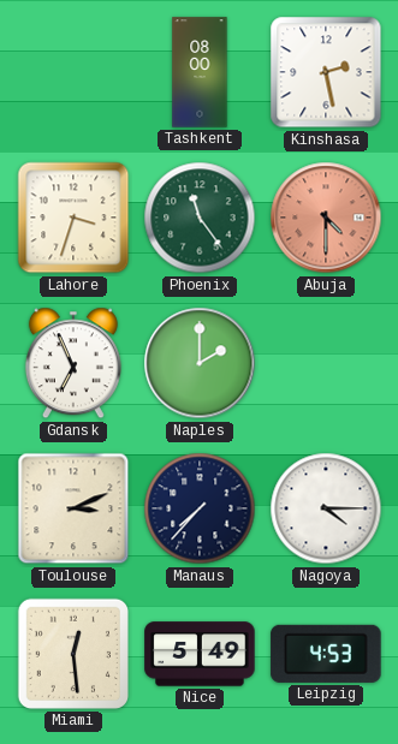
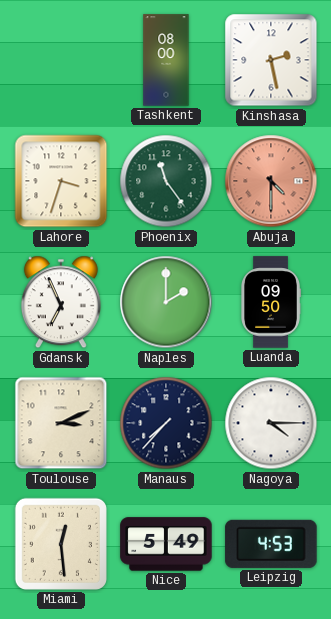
Luanda: none -> 09:50
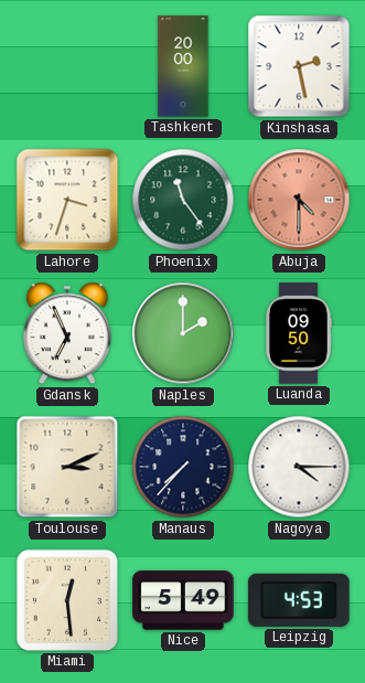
Tashkent: 08:00 -> 20:00
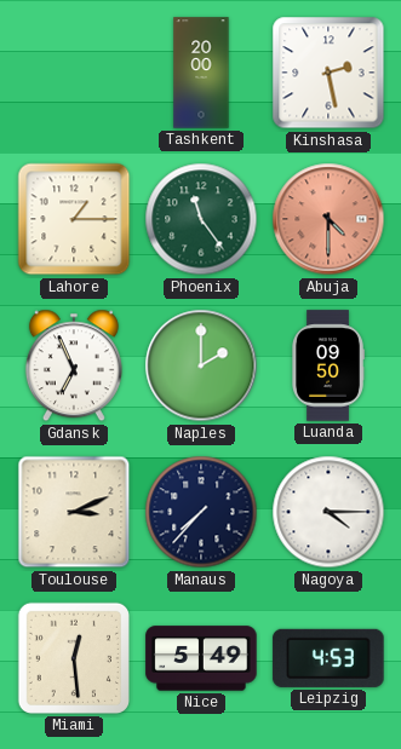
Lahore: 3:33 -> 1:15
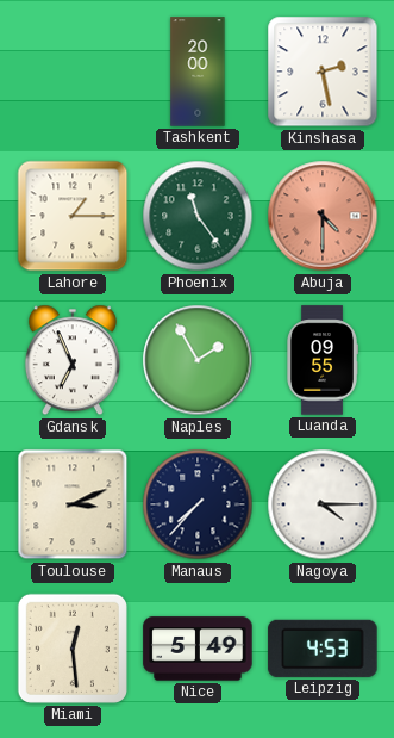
Naples: 2:00 -> 1:55
Luanda: 09:50 -> 09:55
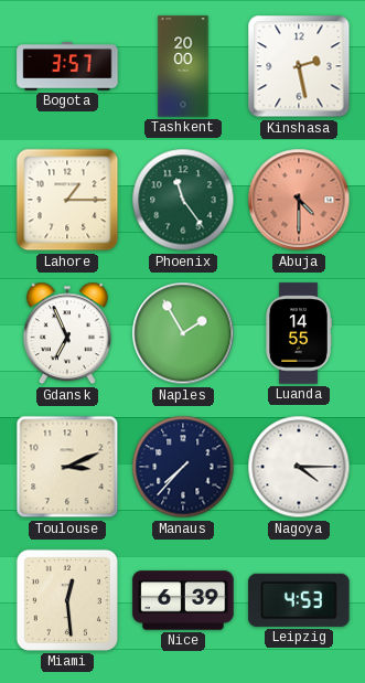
Bogota: none -> 3:57
Luanda: 09:55 -> 14:55
Nice: 5:49 -> 6:39
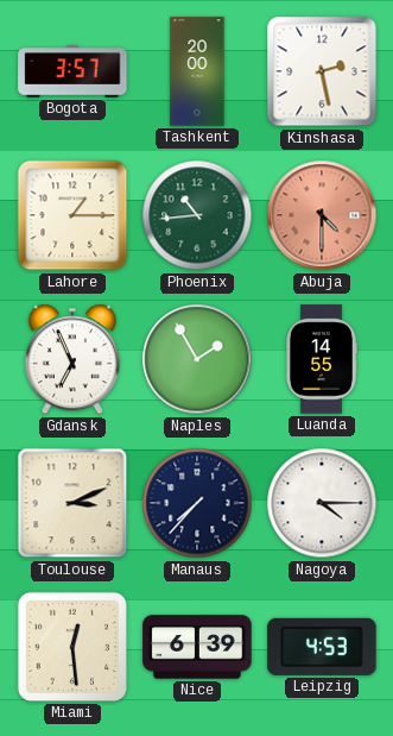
Phoenix: 11:24 -> 10:44
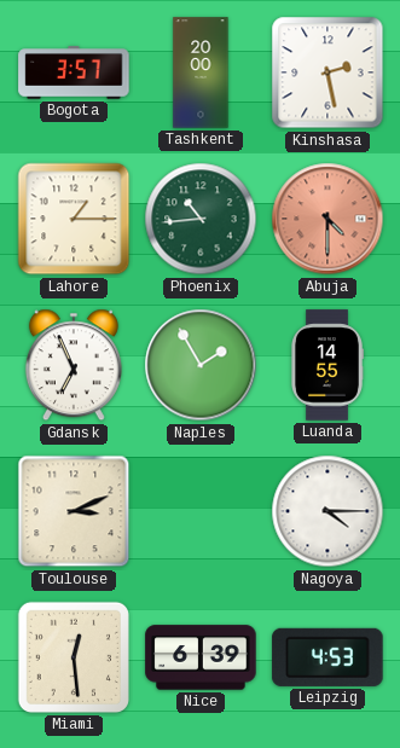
Manaus: 7:37 -> none
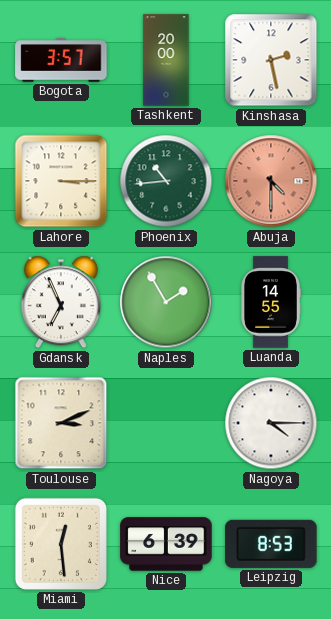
Lahore: 1:15 -> 3:15
Leipzig: 4:53 -> 8:53
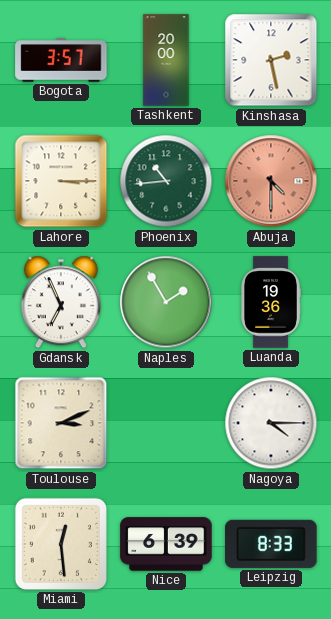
Luanda: 14:55 -> 19:36
Leipzig: 8:53 -> 8:33
